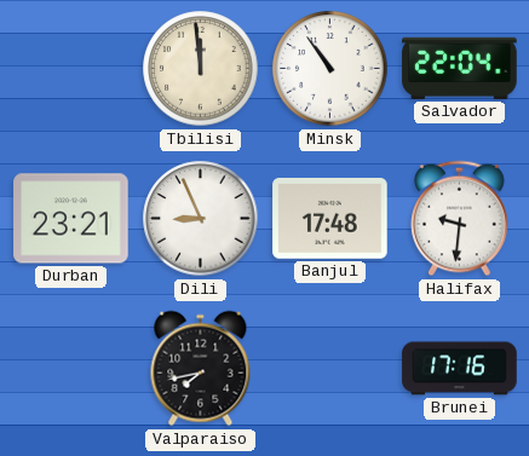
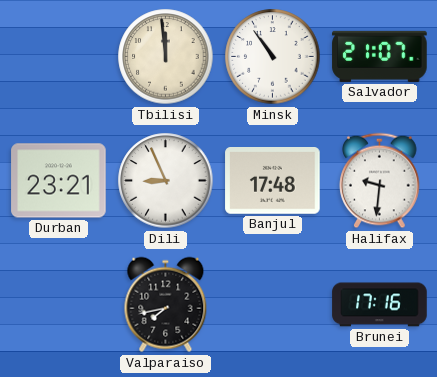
Salvador: 22:04 -> 21:07
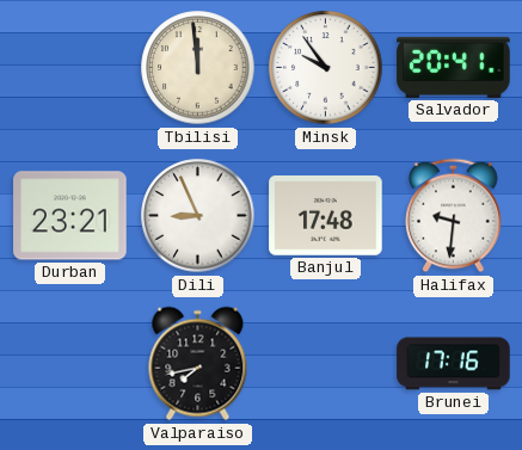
Minsk: 10:54 -> 9:54
Salvador: 21:07 -> 20:41
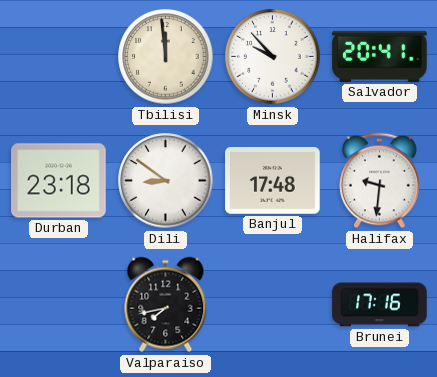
Minsk: 9:54 -> 9:53
Durban: 23:21 -> 23:18
Dili: 8:56 -> 8:51
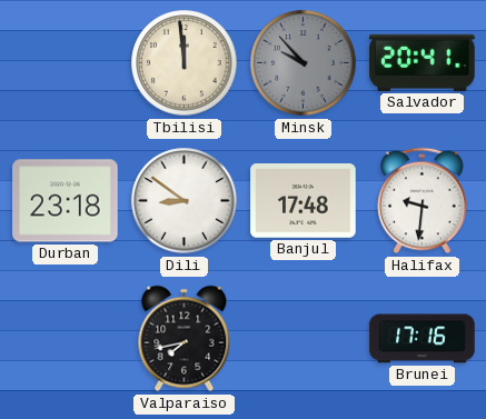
Minsk dial: white -> grey
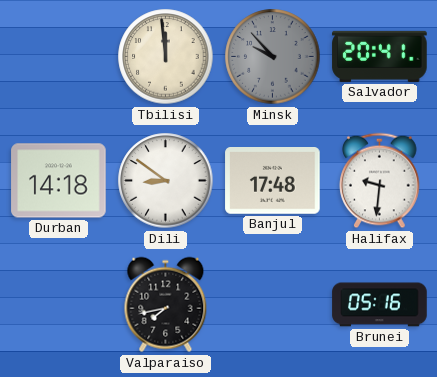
Durban: 23:18 -> 14:18
Brunei: 17:16 -> 05:16
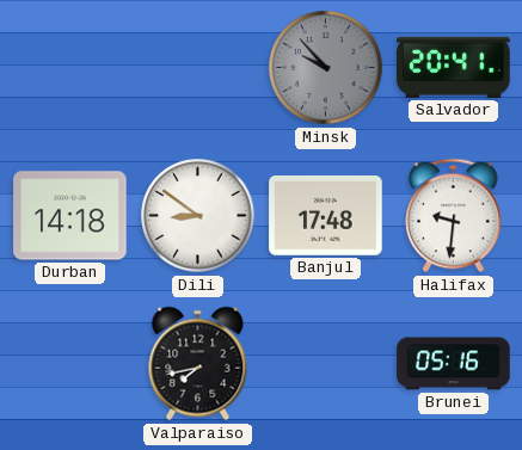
Tbilisi: 11:59 -> none
